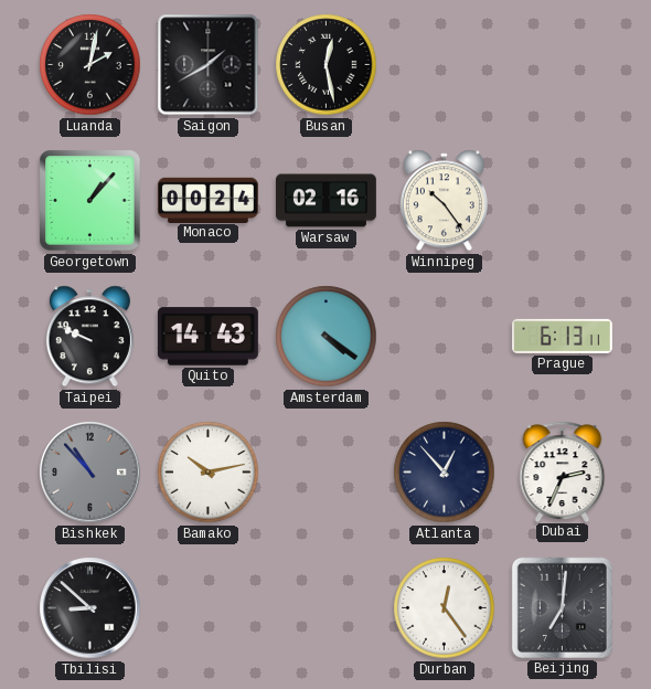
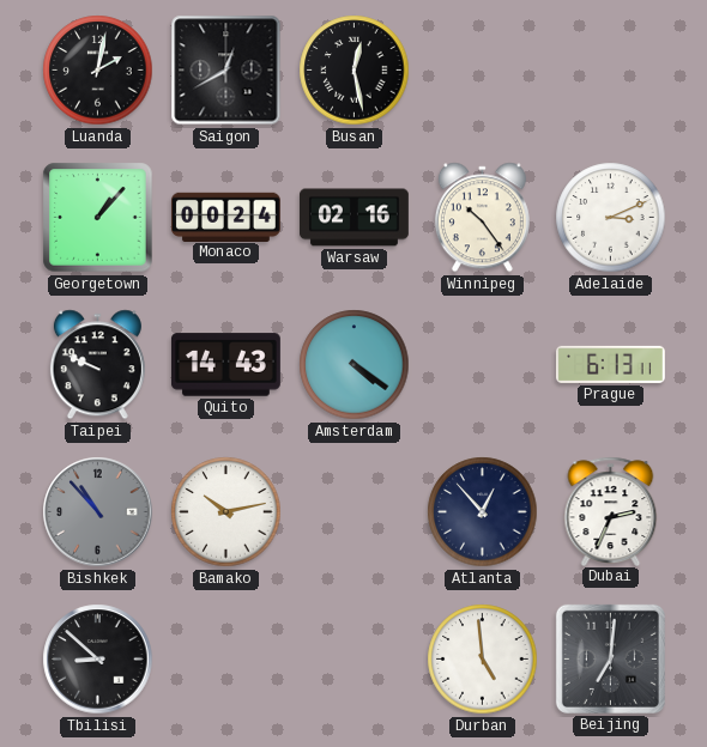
Saigon: 1:40 -> 12:40
Adelaide: none -> 3:11
Durban: 12:24 -> 4:59
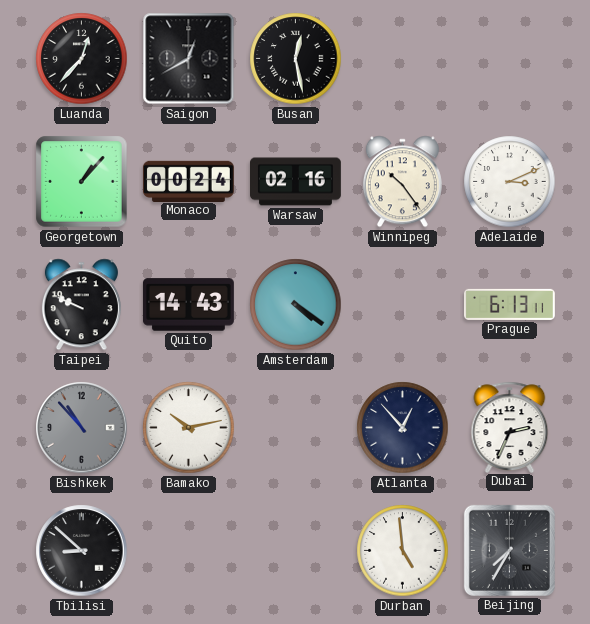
Luanda: 2:02 -> 12:37
Beijing: 7:01 -> 7:35
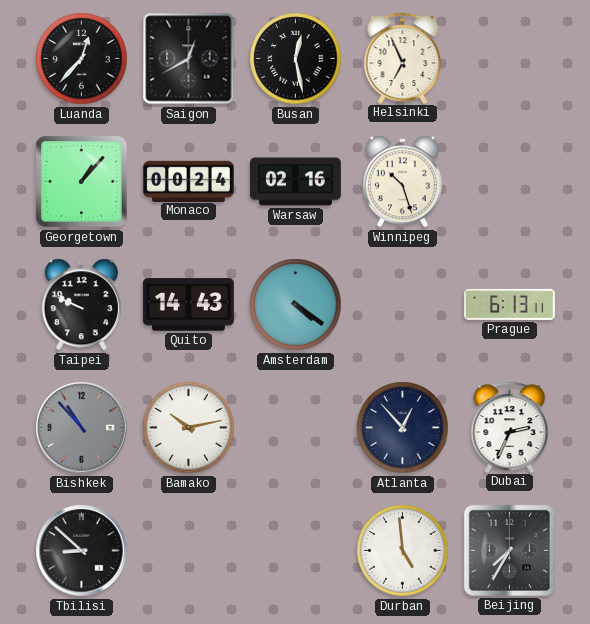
Helsinki: none -> 6:56
Winnipeg: 10:24 -> 10:27
Adelaide: 3:11 -> none
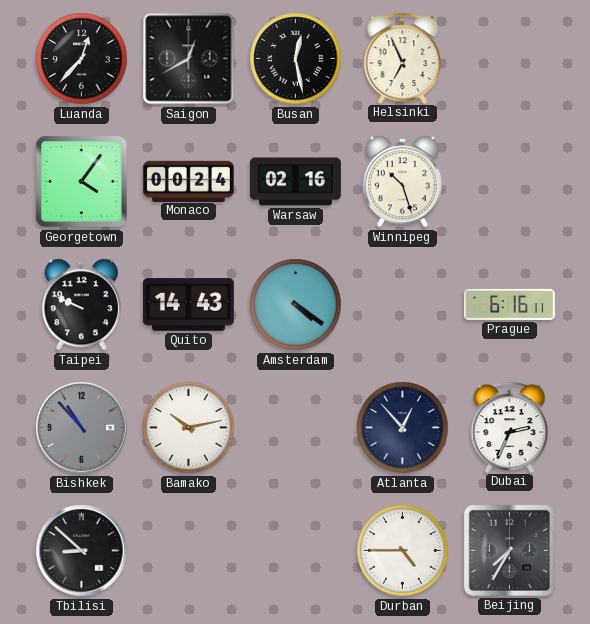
Georgetown: 1:07 -> 4:06
Prague: 6:13 -> 6:16
Durban: 4:59 -> 4:45
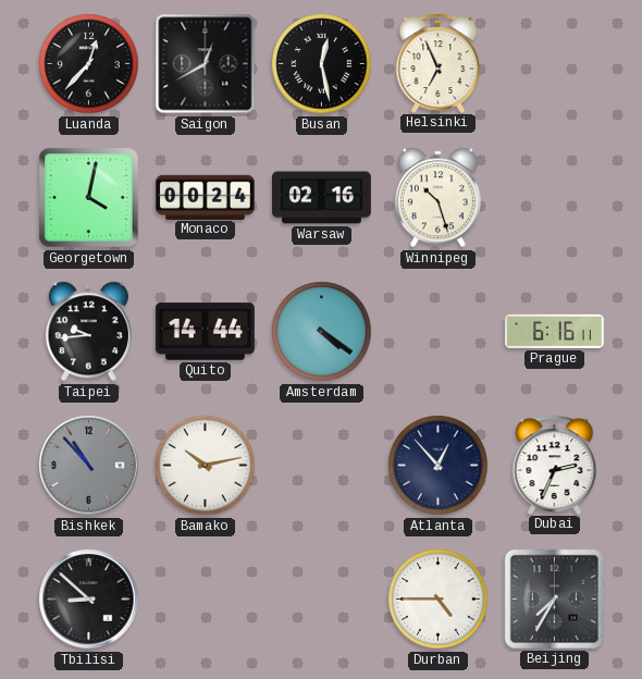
Georgetown: 4:06 -> 4:02
Taipei: 9:49 -> 9:44
Quito: 14:43 -> 14:44
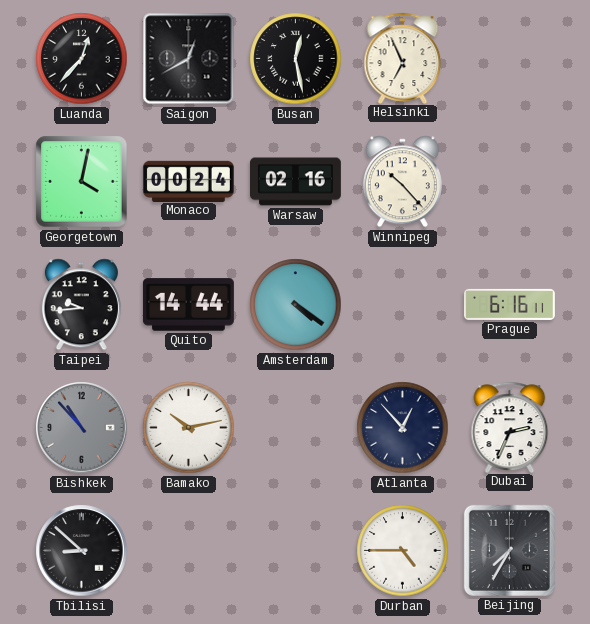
Winnipeg: 10:27 -> 10:23
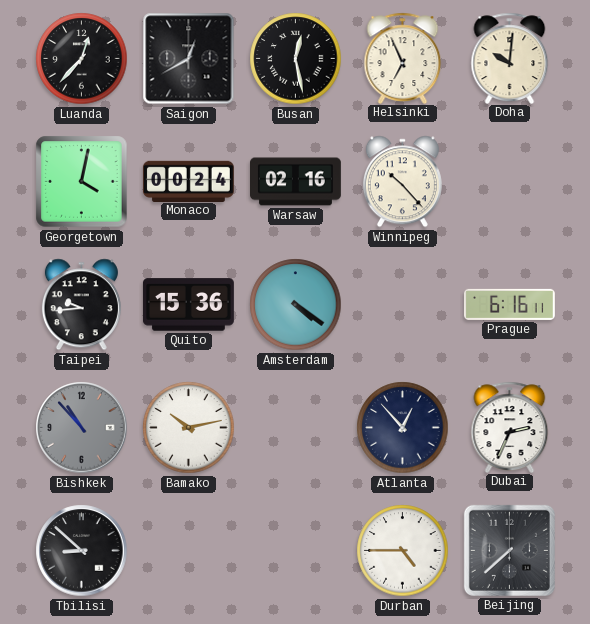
Doha: none -> 10:01
Quito: 14:44 -> 15:36
Beijing: 7:35 -> 7:38
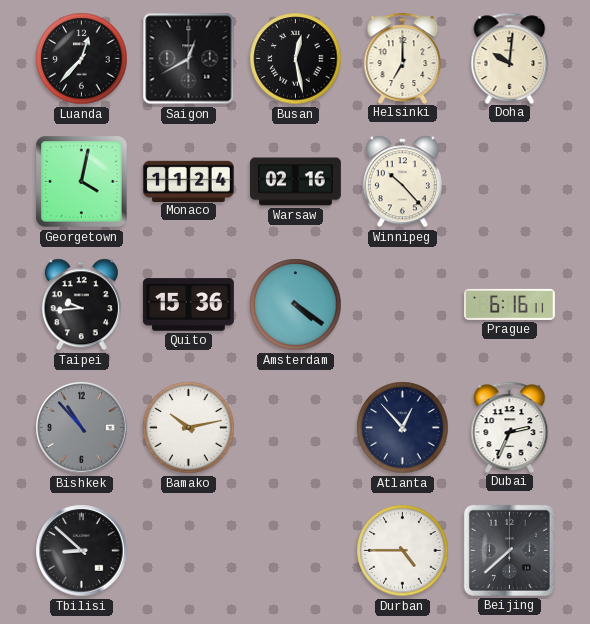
Helsinki: 6:56 -> 7:00
Monaco: 00:24 -> 11:24
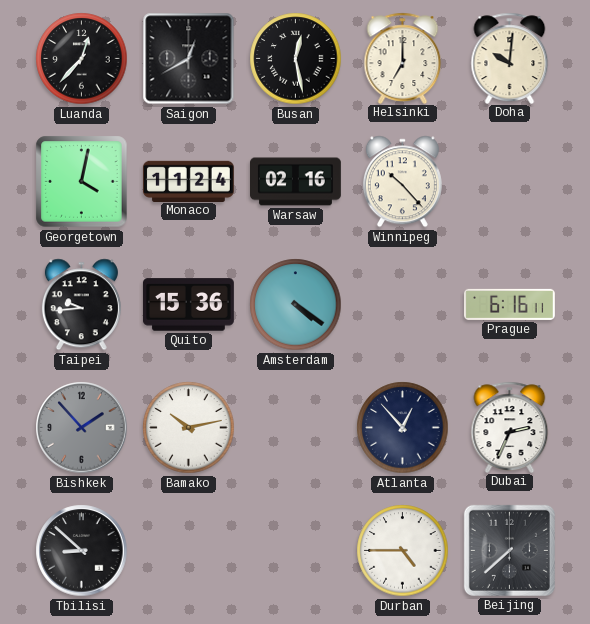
Bishkek: 10:53 -> 1:53
